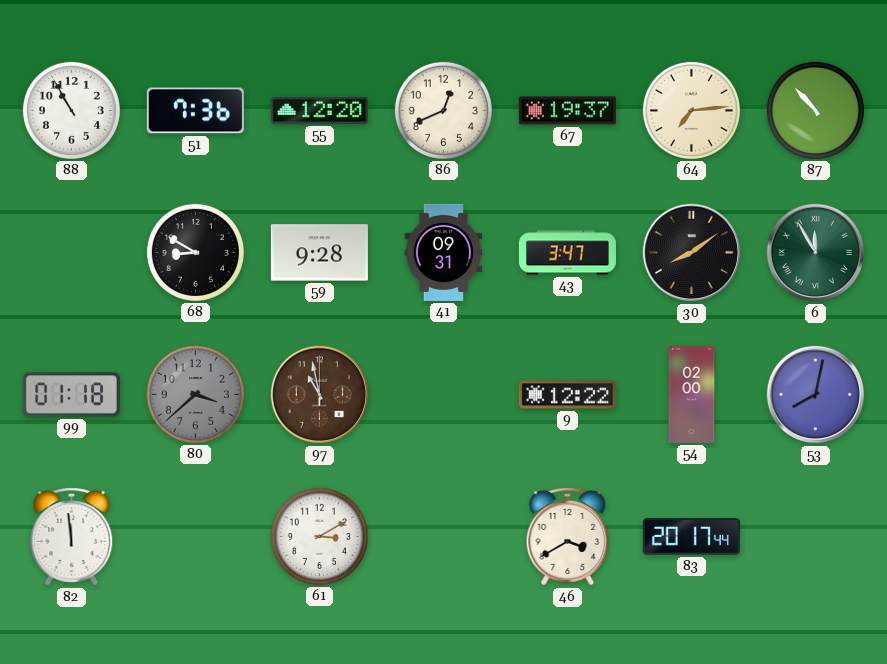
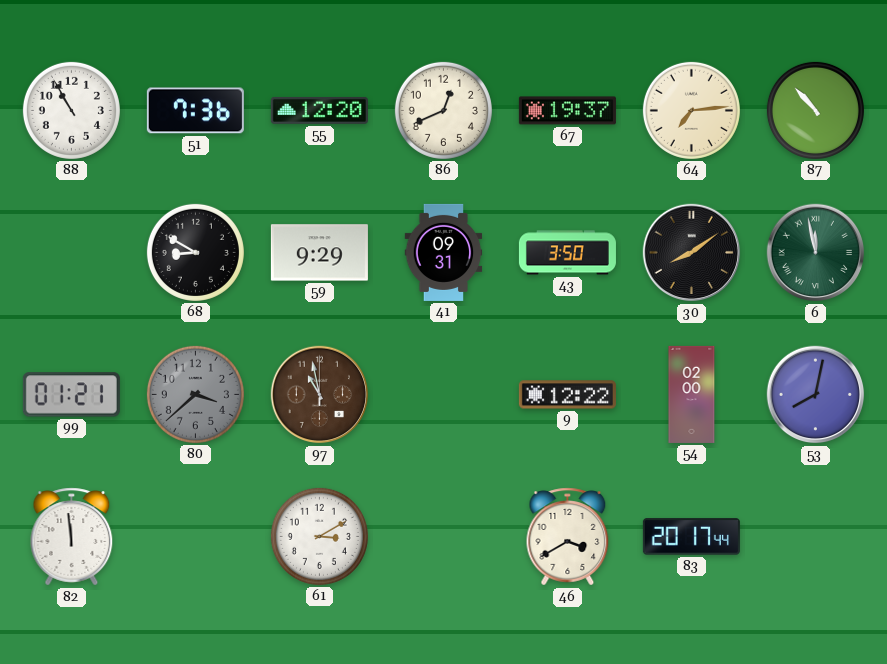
59: 9:28 -> 9:29
43: 3:47 -> 3:50
6: 11:55 -> 11:58
99: 01:18 -> 01:21
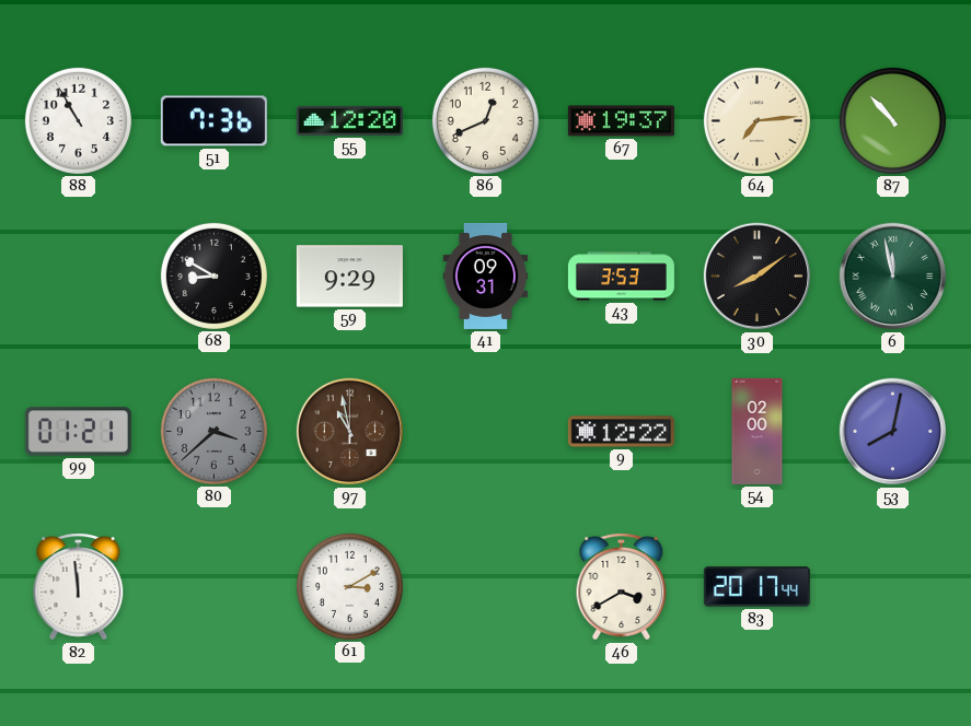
43: 3:50 -> 3:53
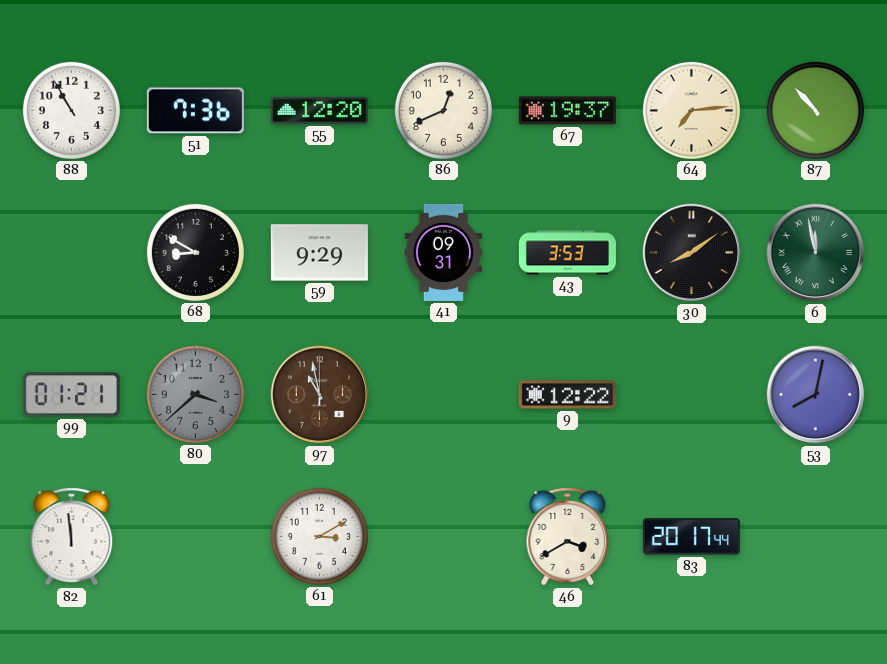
54: 02:00 -> none
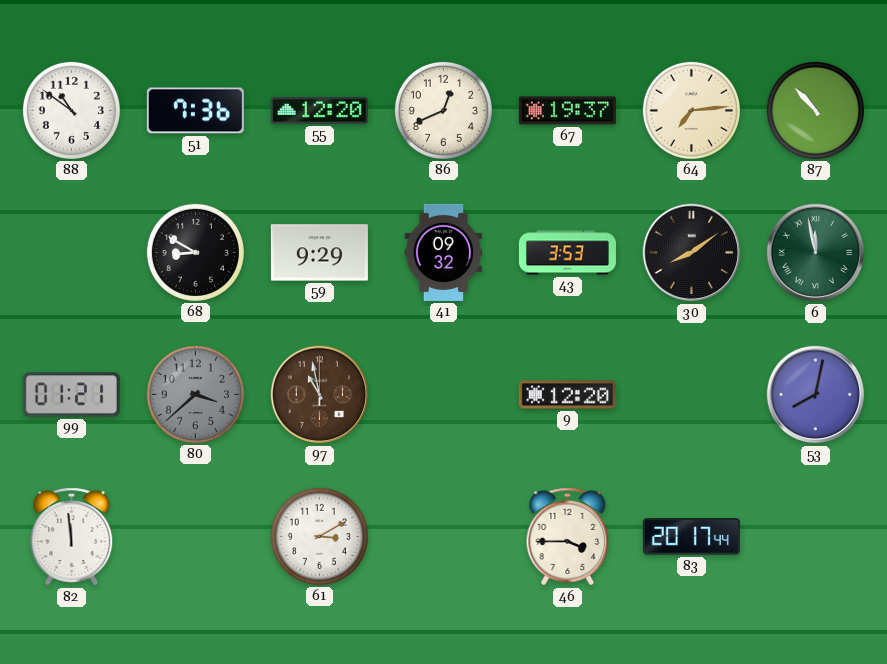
88: 10:55 -> 10:51
41: 09:31 -> 09:32
9: 12:22 -> 12:20
46: 3:40 -> 3:45
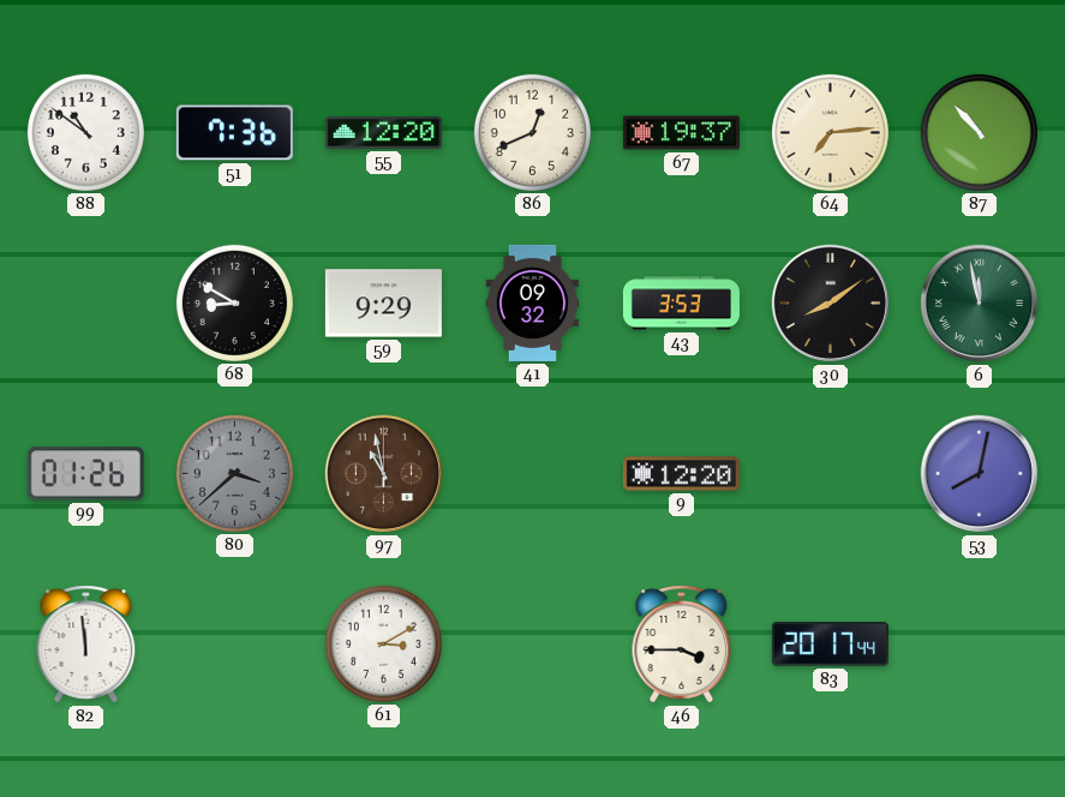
99: 01:21 -> 01:26
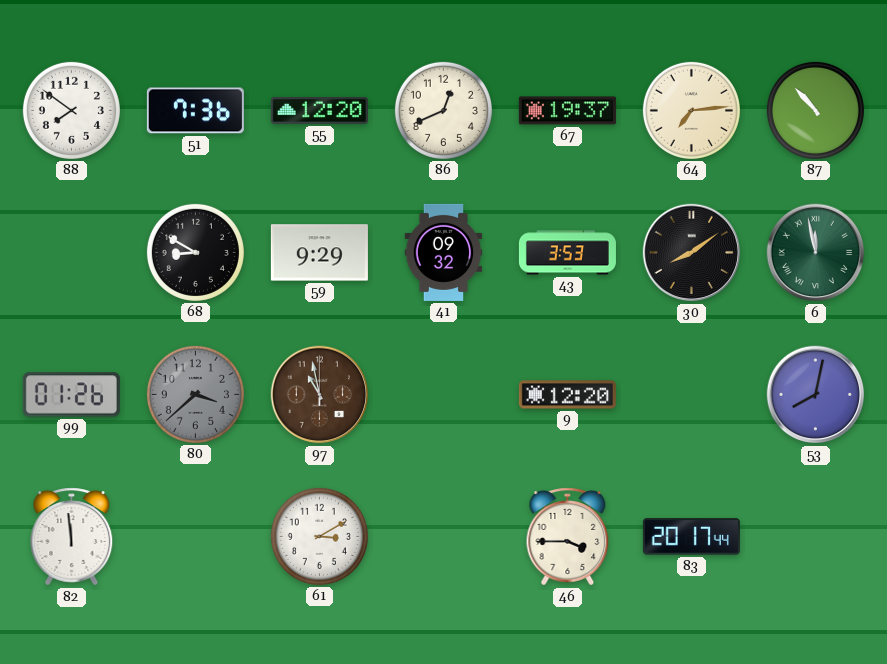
88: 10:51 -> 7:51
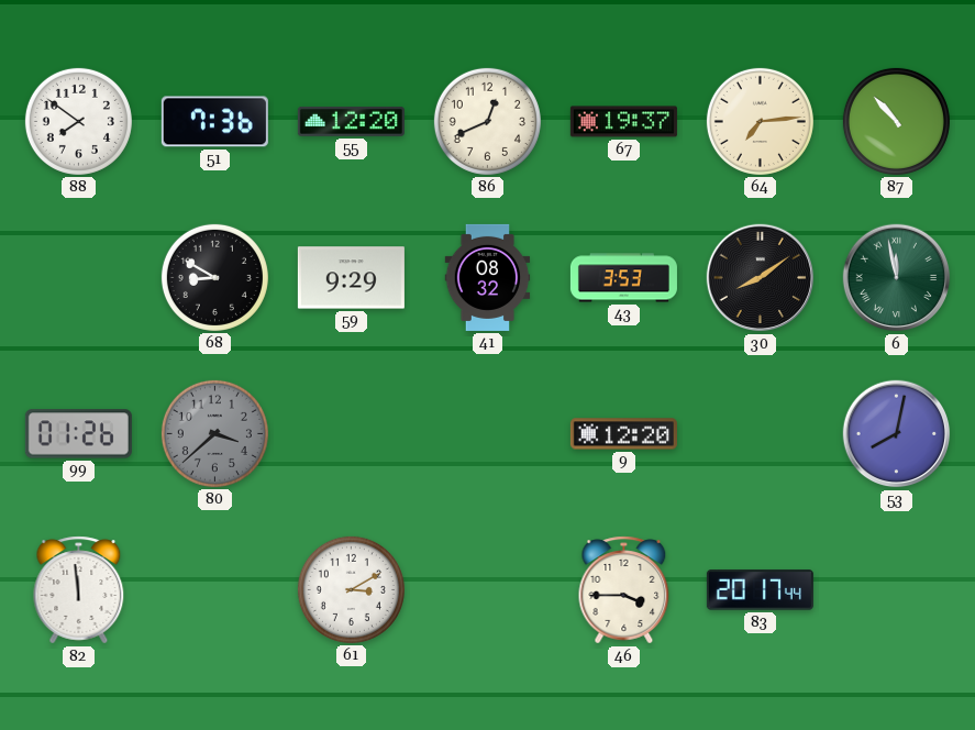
41: 09:32 -> 08:32
97: 10:58 -> none
